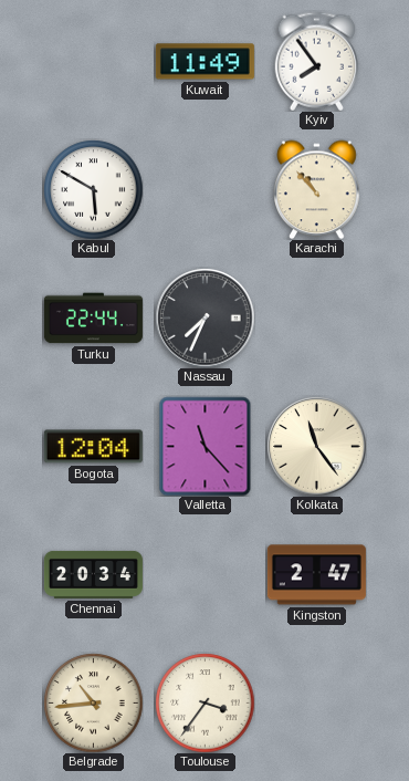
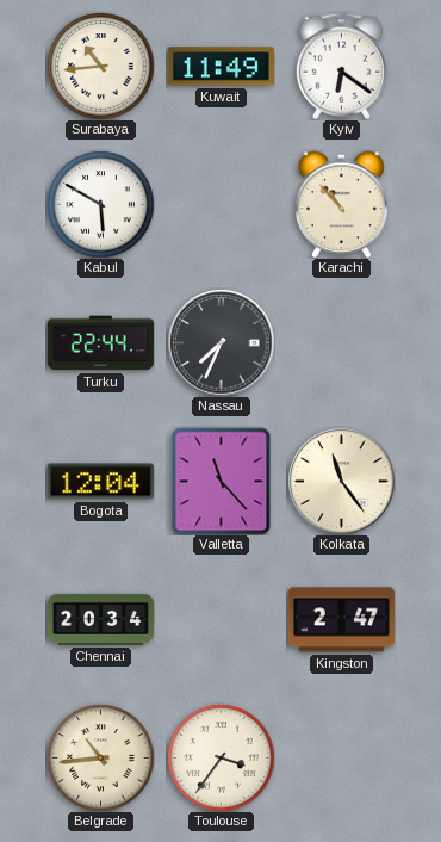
Surabaya: none -> 10:44
Kyiv: 7:54 -> 6:21
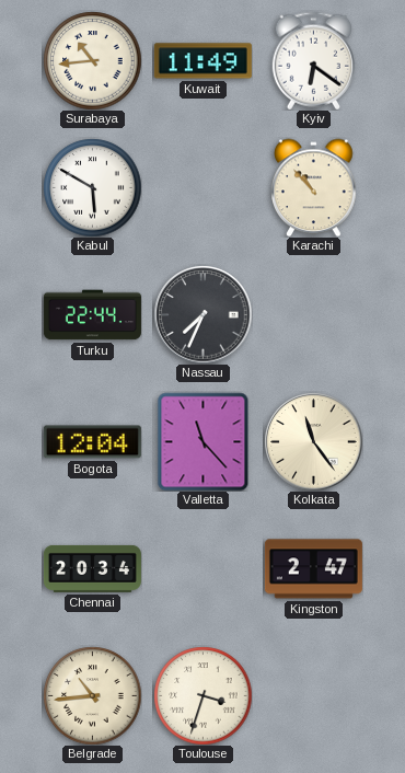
Toulouse: 3:36 -> 3:33
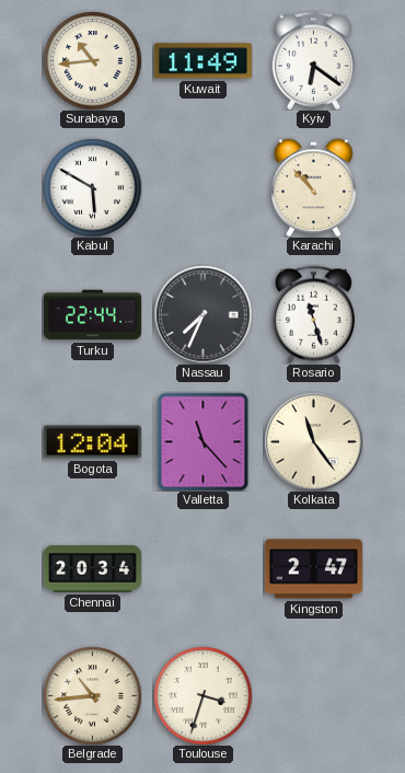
Rosario: none -> 11:27
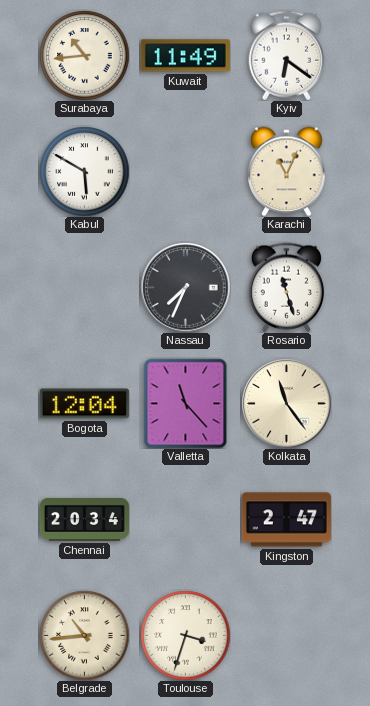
Karachi: 10:53 -> 11:04
Turku: 22:44 -> none
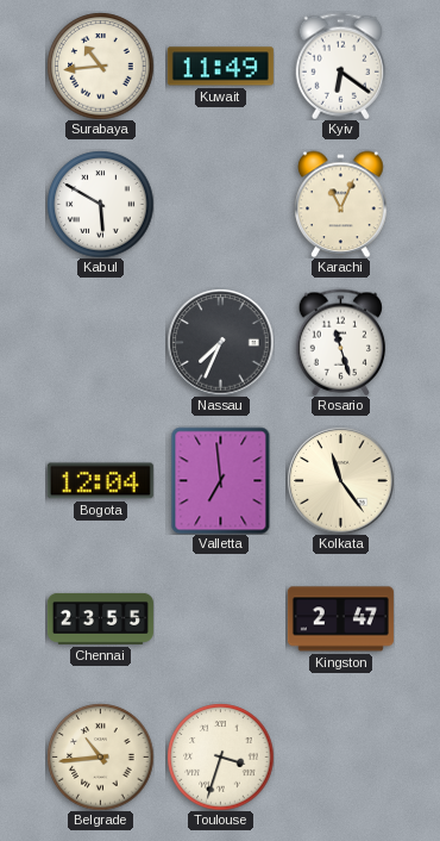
Valletta: 11:23 -> 6:59
Chennai: 20:34 -> 23:55
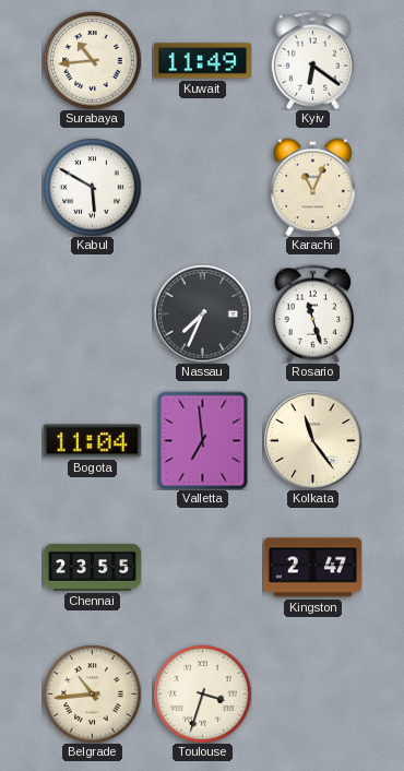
Bogota: 12:04 -> 11:04
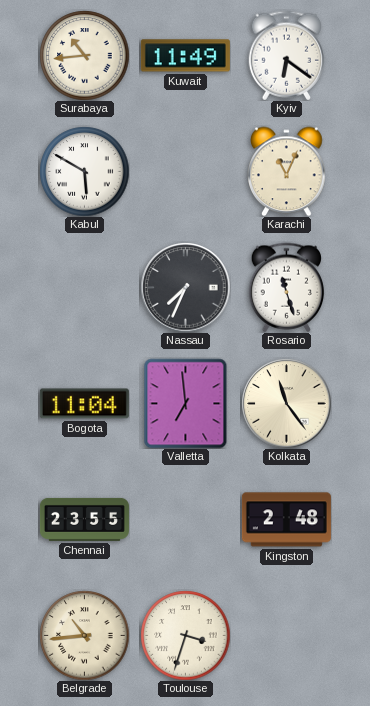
Kingston: 2:47 -> 2:48
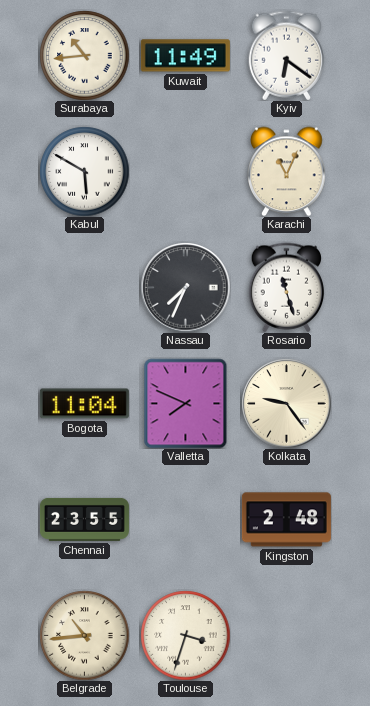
Valletta: 6:59 -> 7:49
Kolkata: 11:24 -> 9:24
